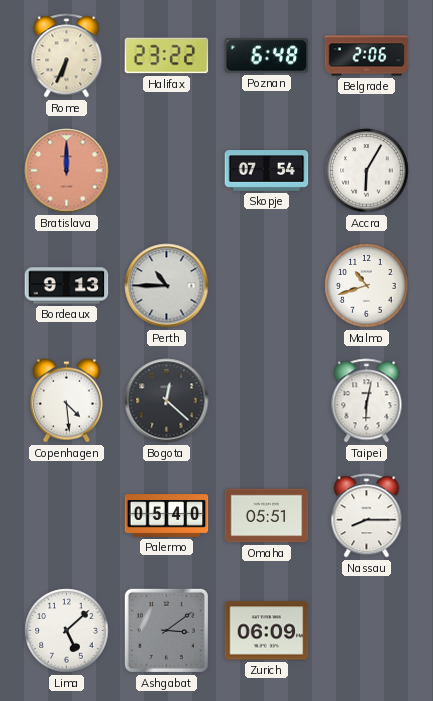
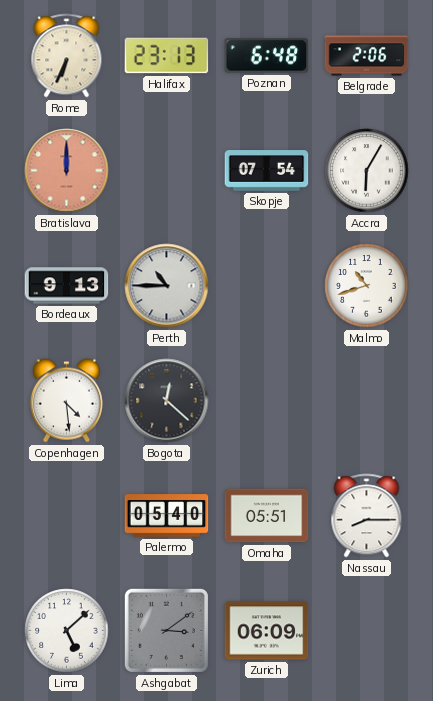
Halifax: 23:22 -> 23:13
Taipei: 6:02 -> none
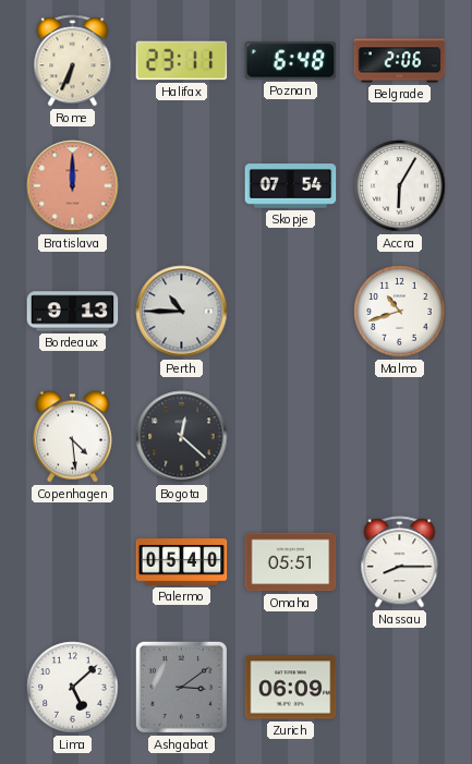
Halifax: 23:13 -> 23:11
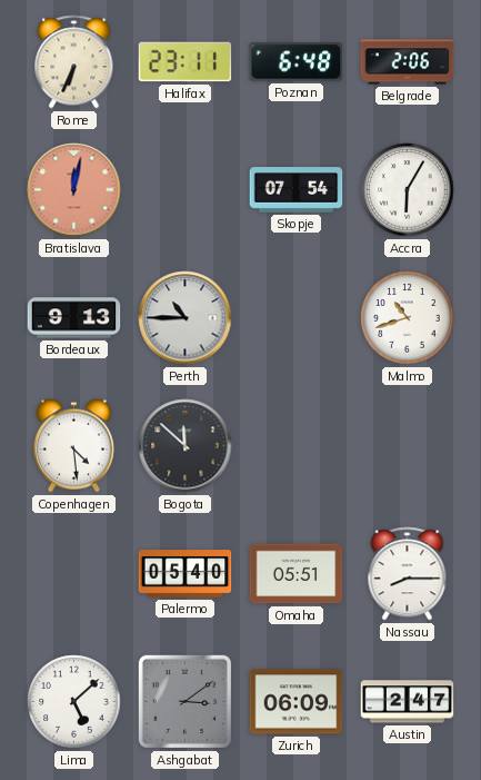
Bratislava: 12:00 -> 12:02
Bogota: 12:22 -> 11:52
Austin: none -> 2:47
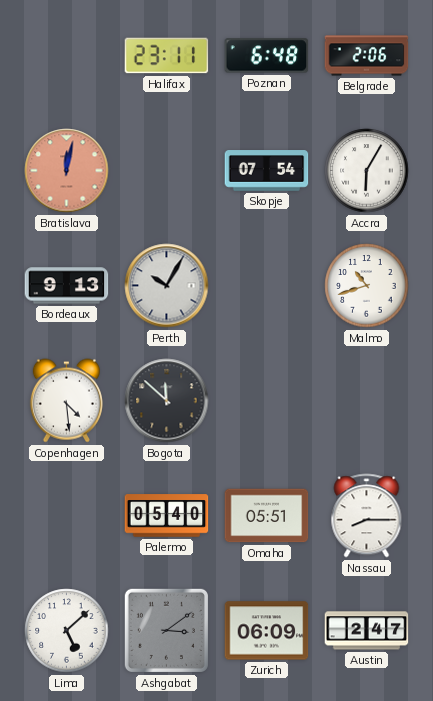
Rome: 6:34 -> none
Perth: 10:45 -> 10:05
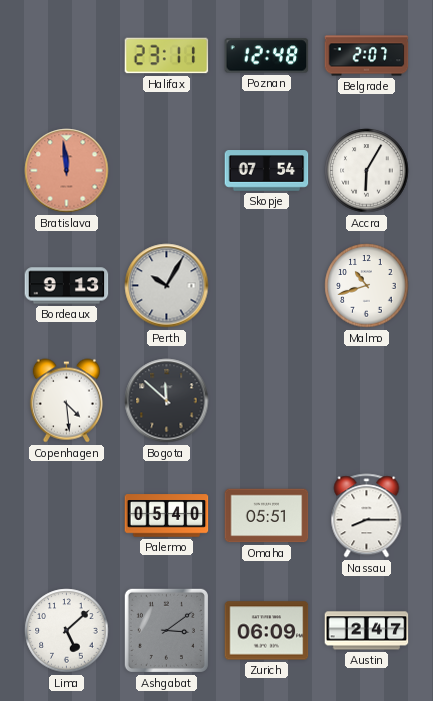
Poznan: 6:48 -> 12:48
Belgrade: 2:06 -> 2:07
Bratislava: 12:02 -> 11:59
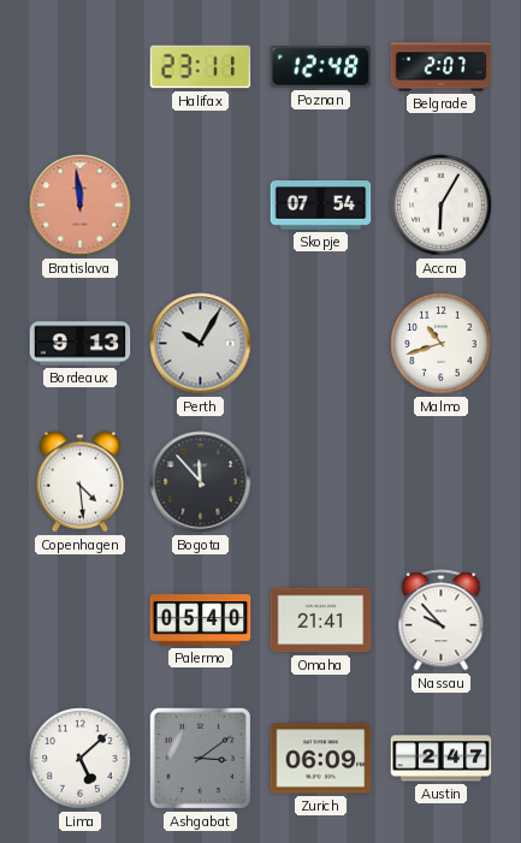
Bogota: 11:52 -> 11:53
Omaha: 05:51 -> 21:41
Nassau: 8:15 -> 9:53
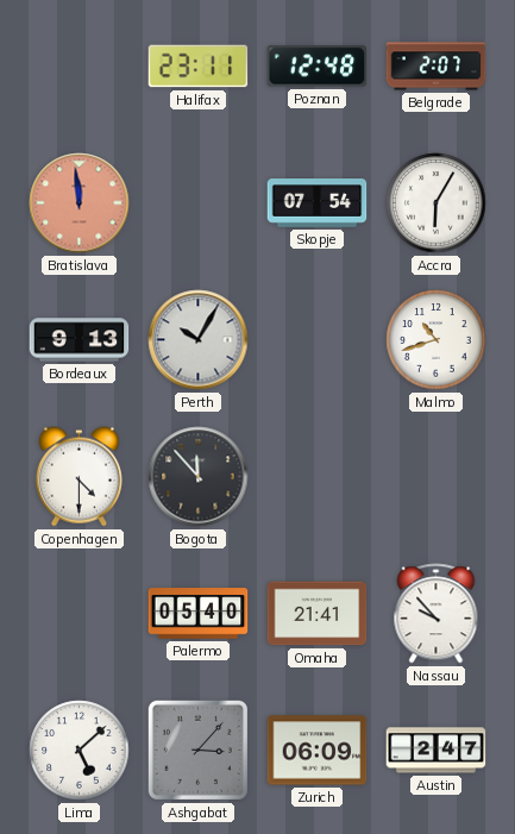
Copenhagen: 4:29 -> 4:30
Ashgabat: 3:09 -> 3:07
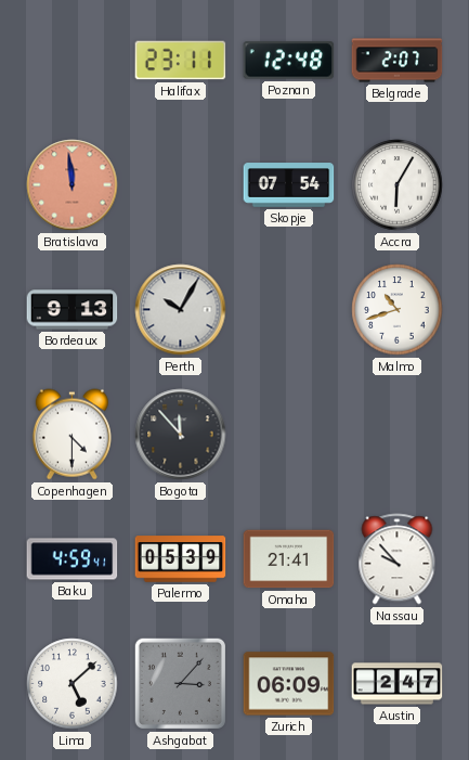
Baku: none -> 4:59
Palermo: 05:40 -> 05:39
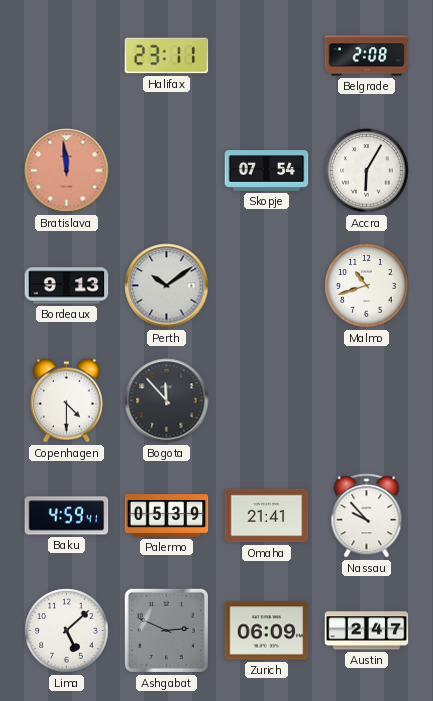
Poznan: 12:48 -> none
Belgrade: 2:07 -> 2:08
Perth: 10:05 -> 10:09
Ashgabat: 3:07 -> 2:49
